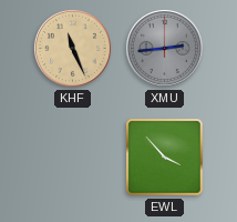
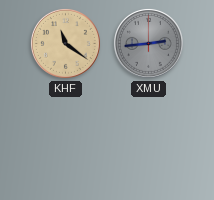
KHF: 11:26 -> 11:21
EWL: 3:53 -> none
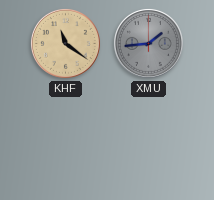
XMU: 2:44 -> 1:44
